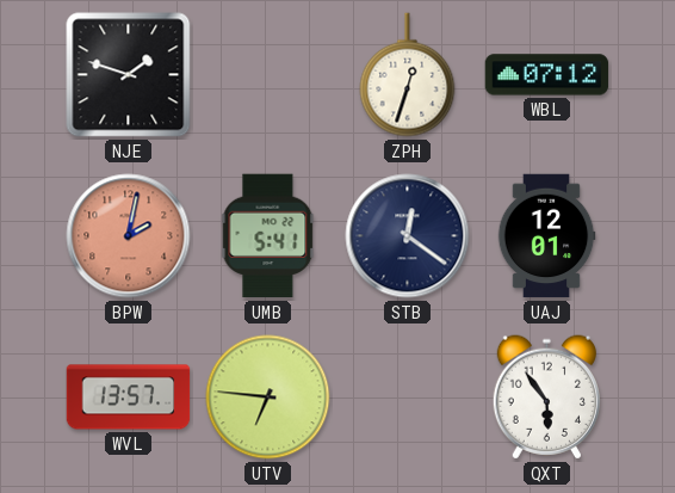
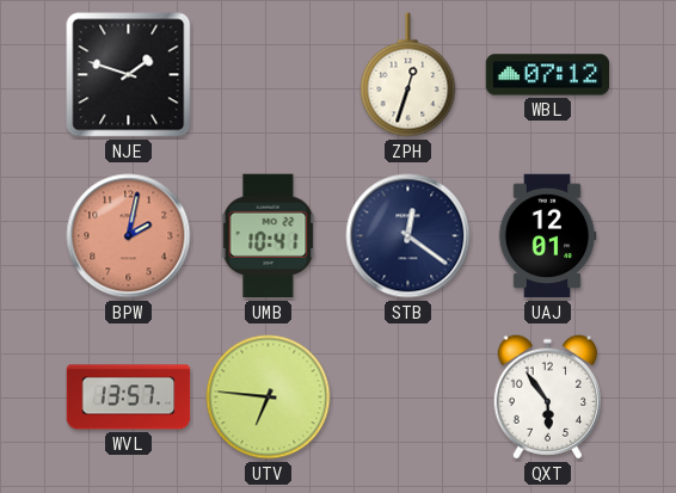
UMB: 5:41 -> 10:41
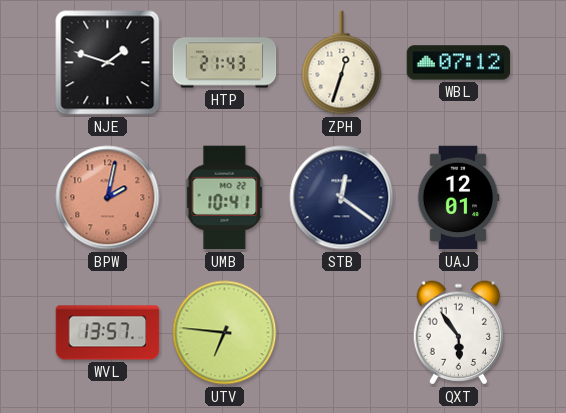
HTP: none -> 21:43
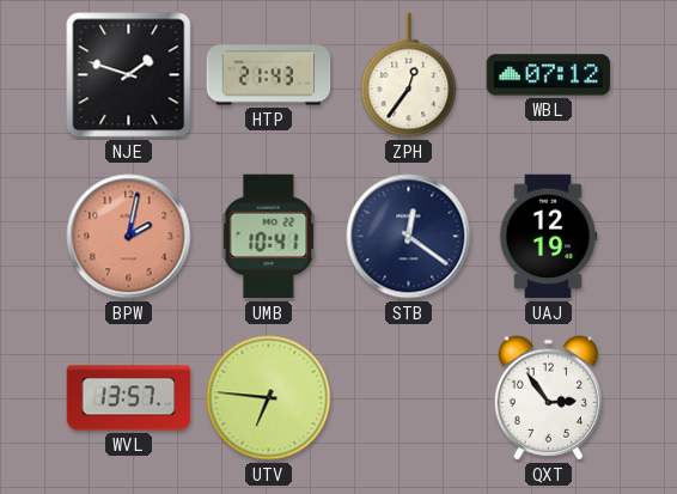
ZPH: 12:33 -> 12:36
UAJ: 12:01 -> 12:19
QXT: 5:54 -> 2:54
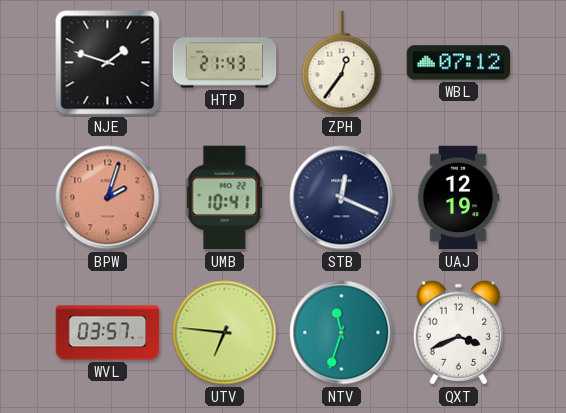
BPW: 2:02 -> 2:03
STB: 12:21 -> 12:19
WVL: 13:57 -> 03:57
NTV: none -> 11:33
QXT: 2:54 -> 3:41
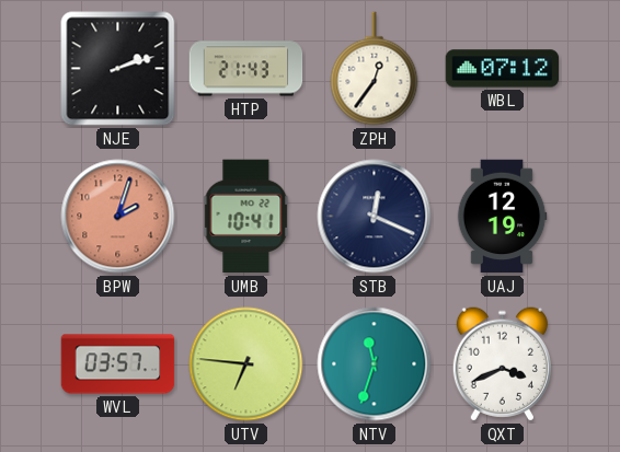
NJE: 1:48 -> 2:12
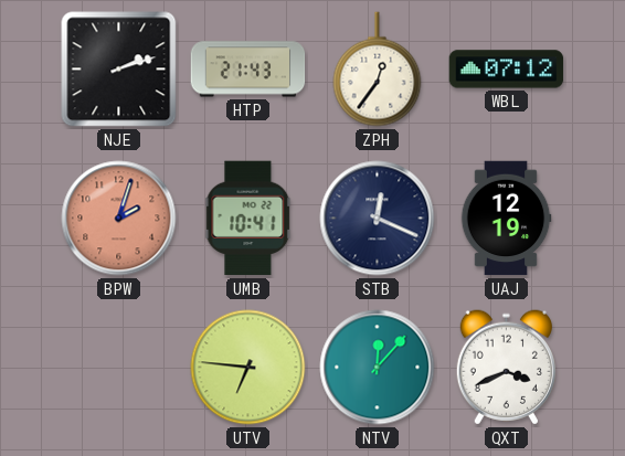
WVL: 03:57 -> none
NTV: 11:33 -> 12:07
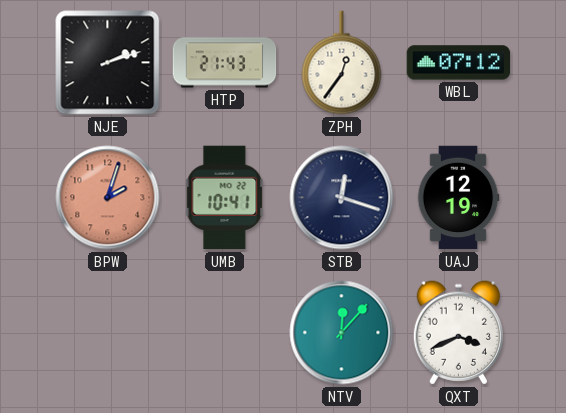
STB: 12:19 -> 12:18
UTV: 6:46 -> none
